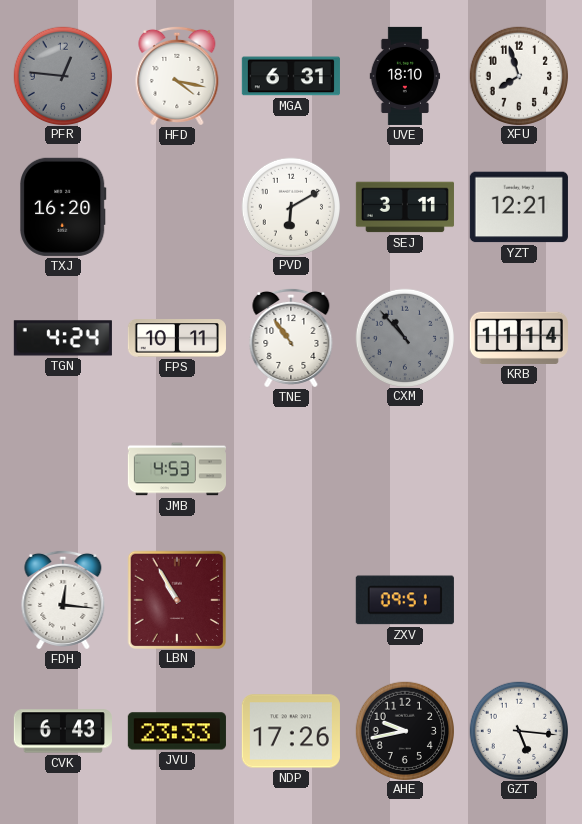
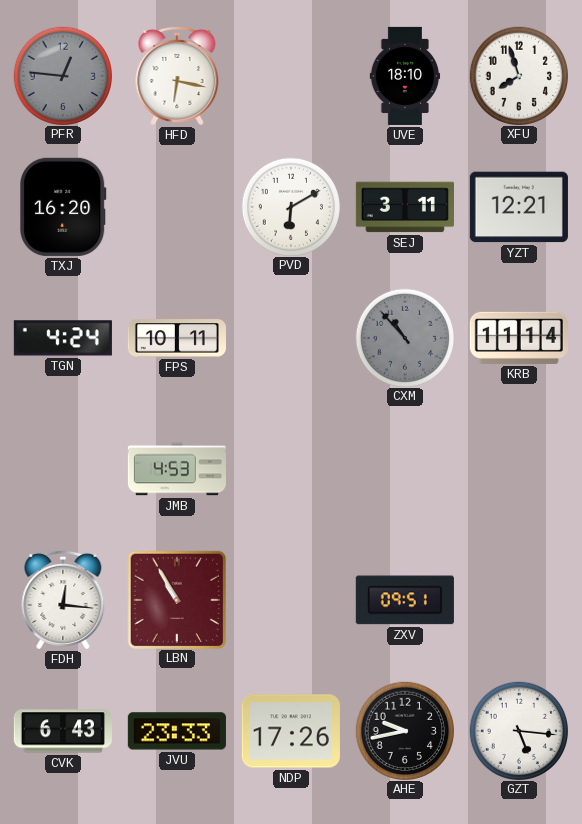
HFD: 4:17 -> 6:17
MGA: 6:31 -> none
TNE: 10:54 -> none
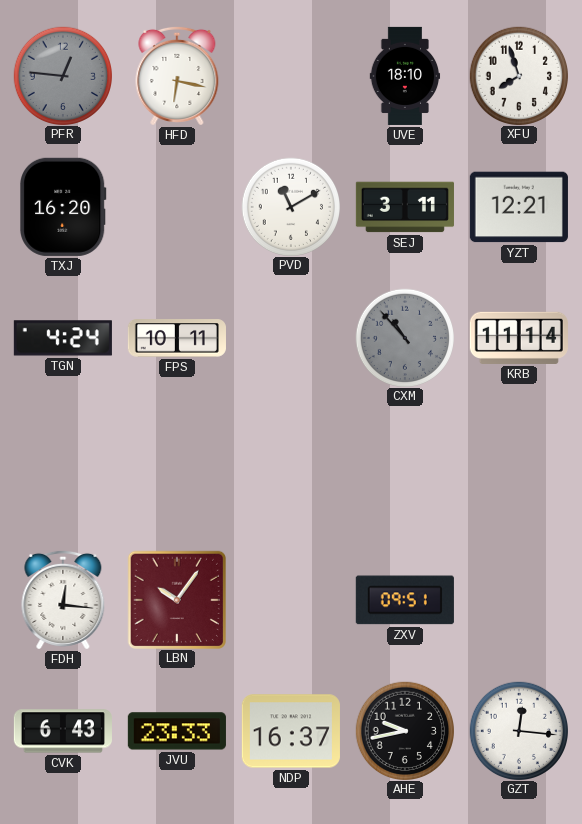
PVD: 6:10 -> 11:10
JMB: 4:53 -> none
LBN: 10:55 -> 10:06
NDP: 17:26 -> 16:37
GZT: 5:16 -> 12:16
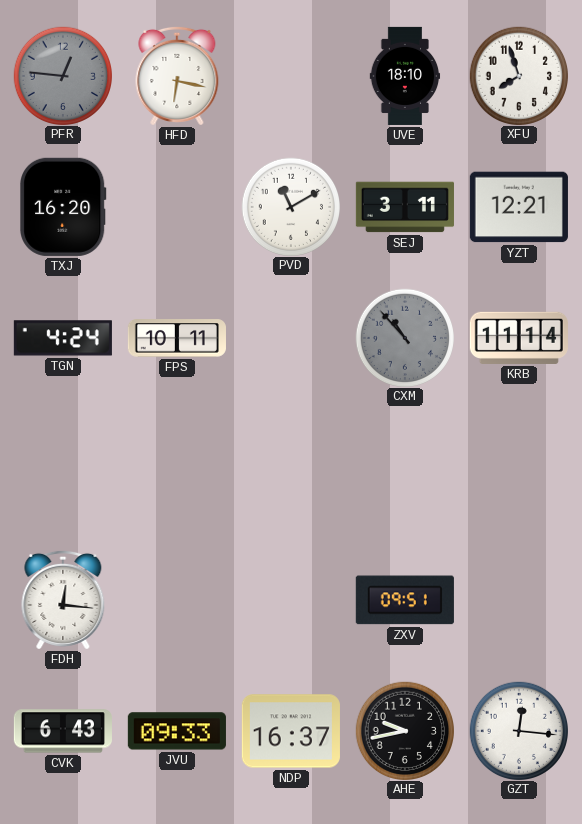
LBN: 10:06 -> none
JVU: 23:33 -> 09:33
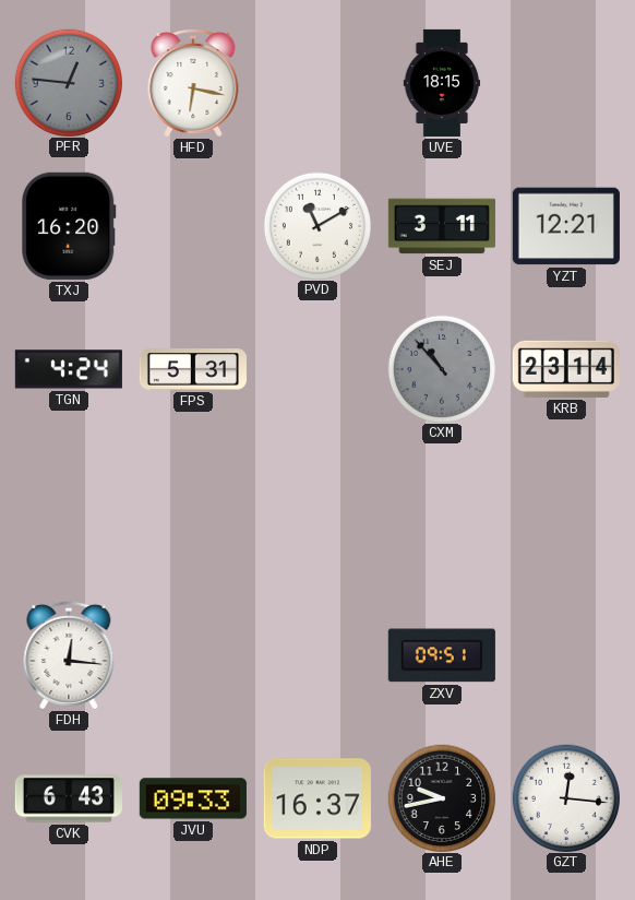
UVE: 18:10 -> 18:15
XFU: 7:57 -> none
FPS: 10:11 -> 5:31
KRB: 11:14 -> 23:14
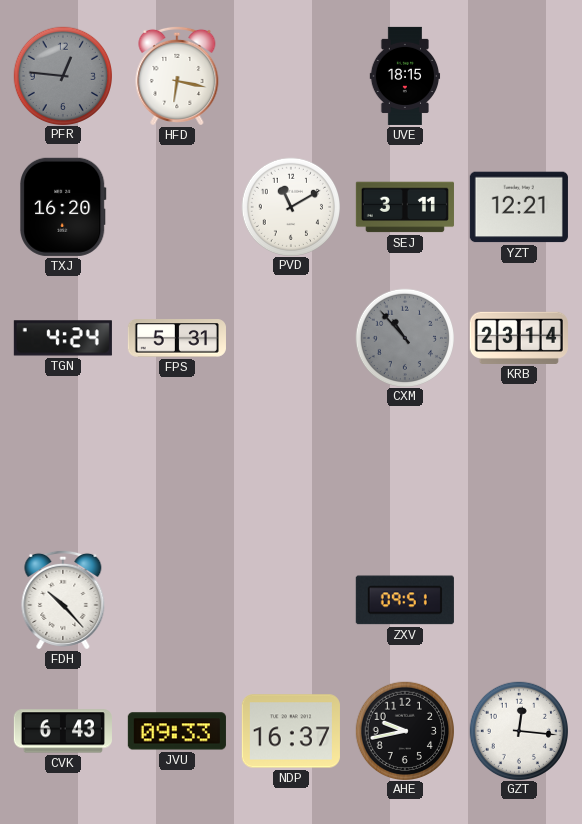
FDH: 12:16 -> 10:23
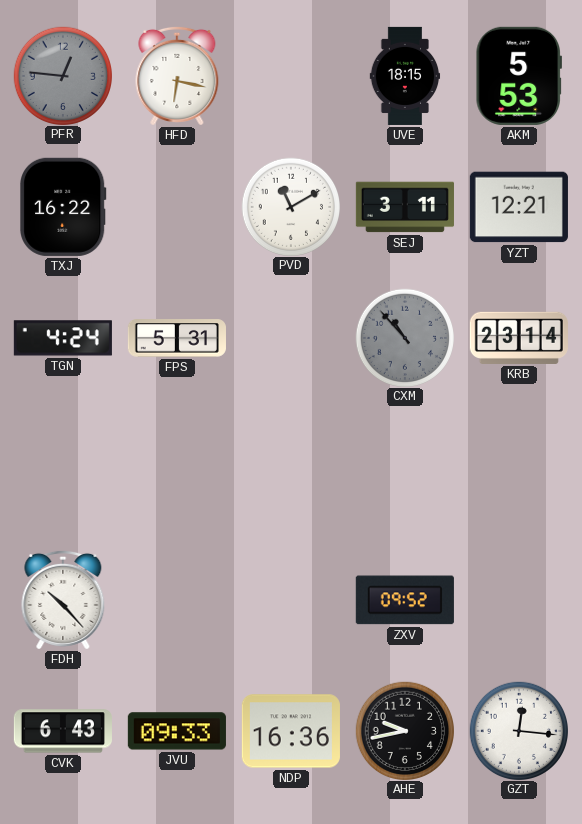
AKM: none -> 5:53
TXJ: 16:20 -> 16:22
ZXV: 09:51 -> 09:52
NDP: 16:37 -> 16:36
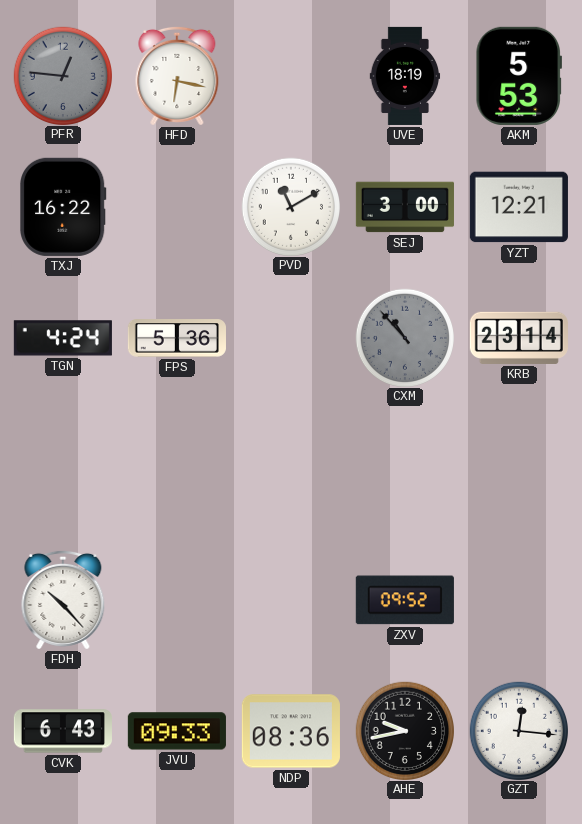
UVE: 18:15 -> 18:19
SEJ: 3:11 -> 3:00
FPS: 5:31 -> 5:36
NDP: 16:36 -> 08:36
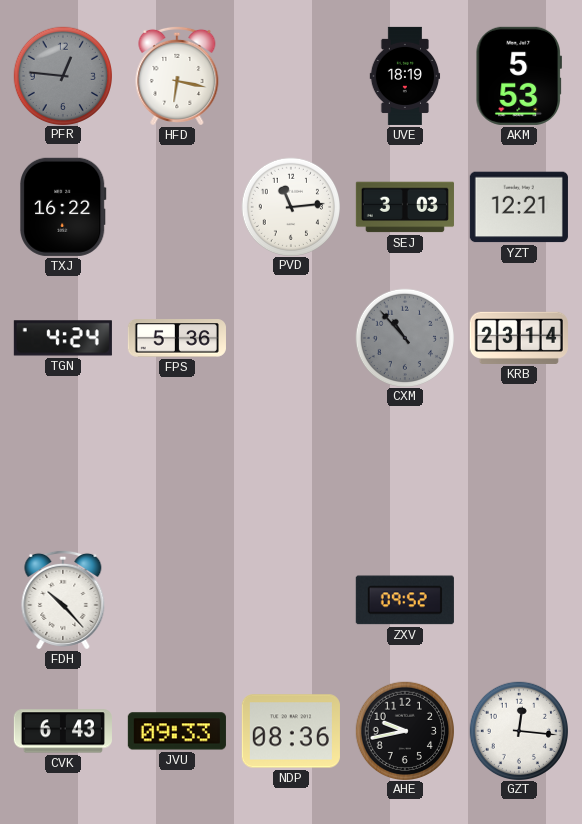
PVD: 11:10 -> 11:14
SEJ: 3:00 -> 3:03
